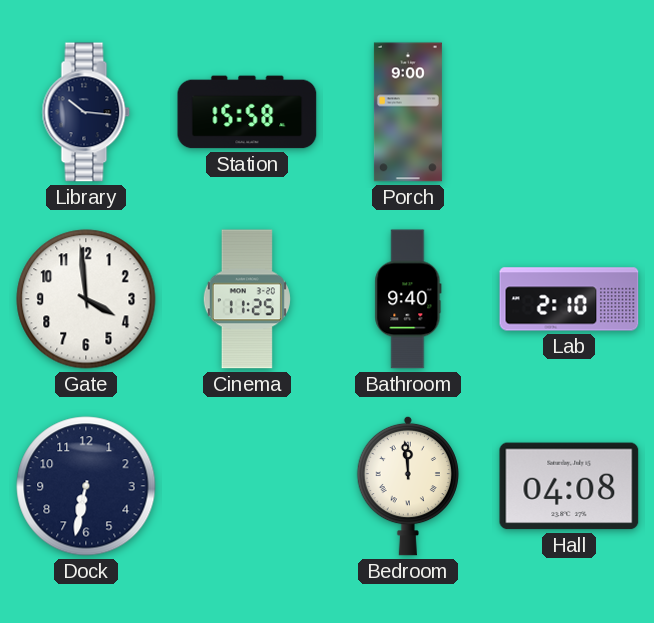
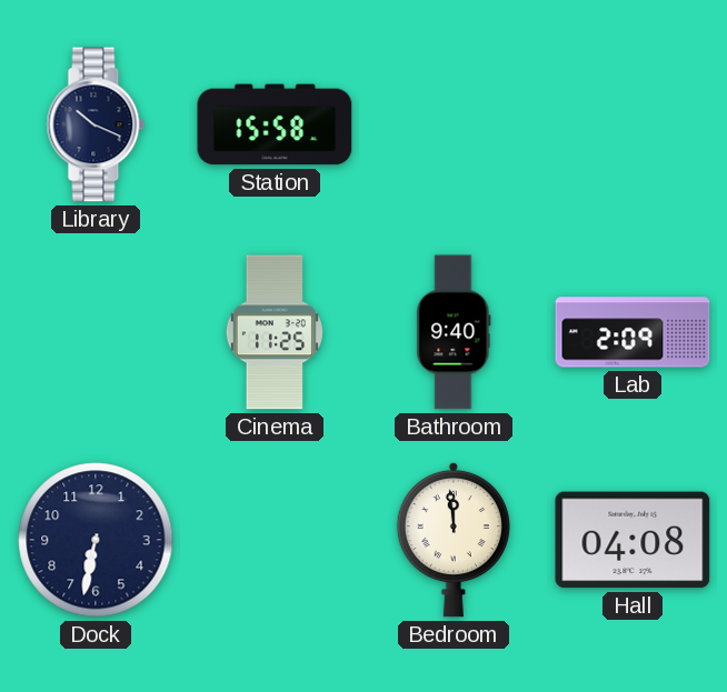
Library: 10:16 -> 10:19
Porch: 9:00 -> none
Gate: 3:59 -> none
Lab: 2:10 -> 2:09
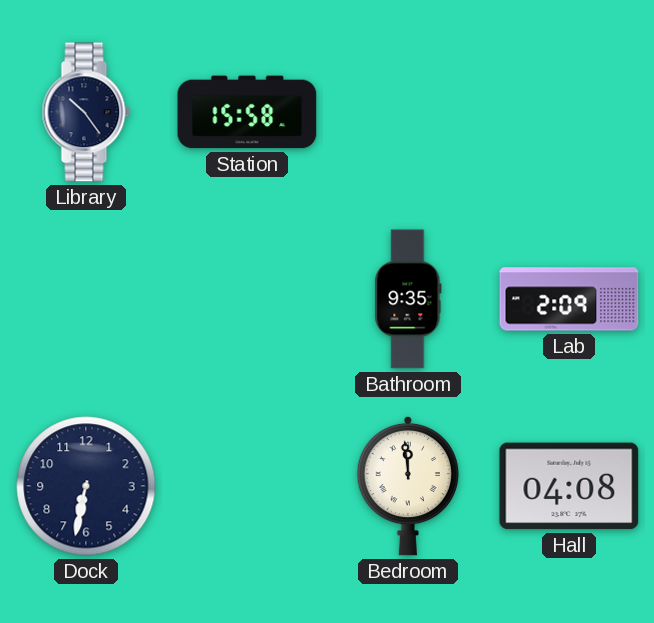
Library: 10:19 -> 10:24
Cinema: 11:25 -> none
Bathroom: 9:40 -> 9:35
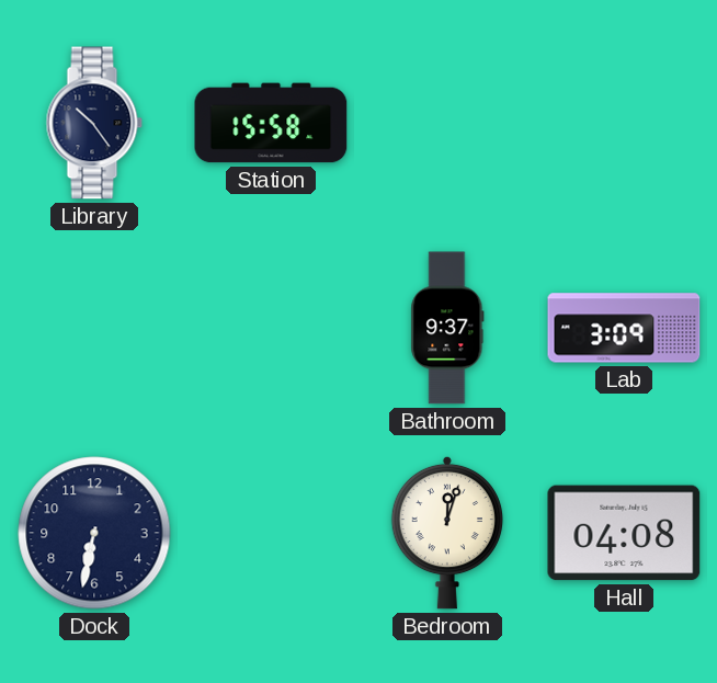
Bathroom: 9:35 -> 9:37
Lab: 2:09 -> 3:09
Bedroom: 11:59 -> 12:03
